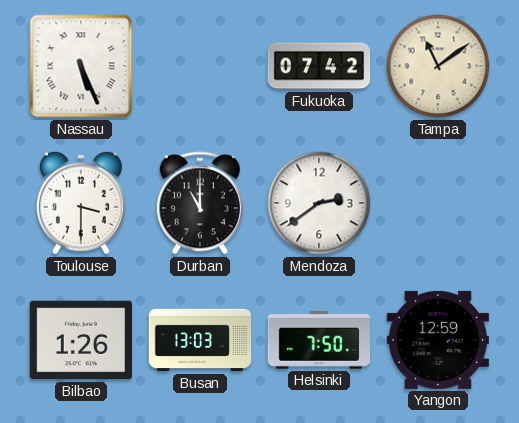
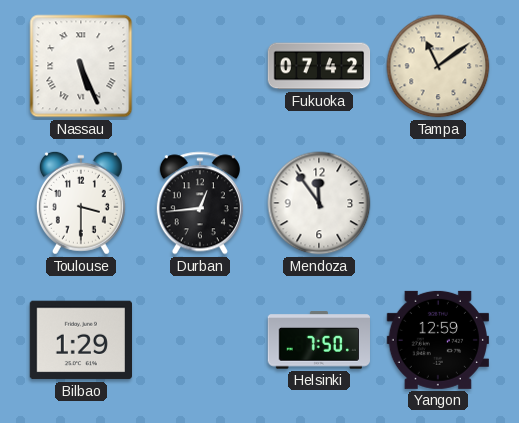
Durban: 11:00 -> 12:44
Mendoza: 2:39 -> 11:54
Bilbao: 1:26 -> 1:29
Busan: 13:03 -> none
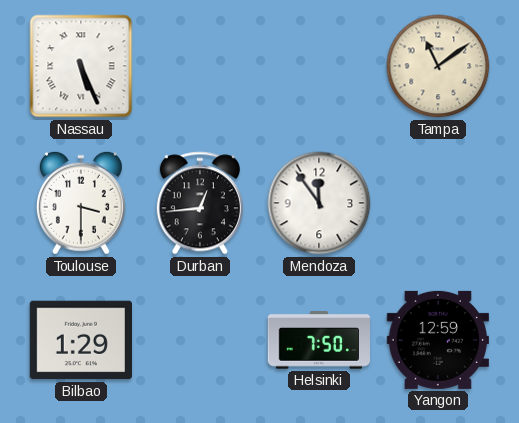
Fukuoka: 07:42 -> none
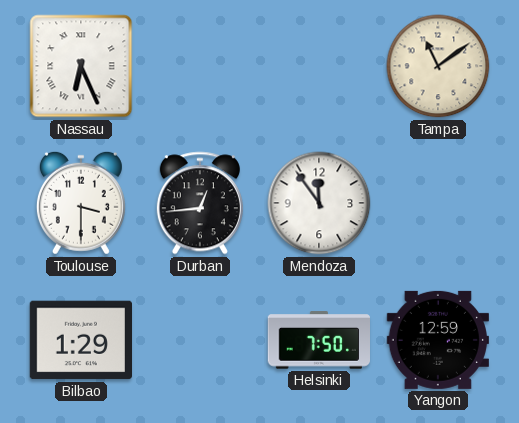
Nassau: 5:26 -> 6:26
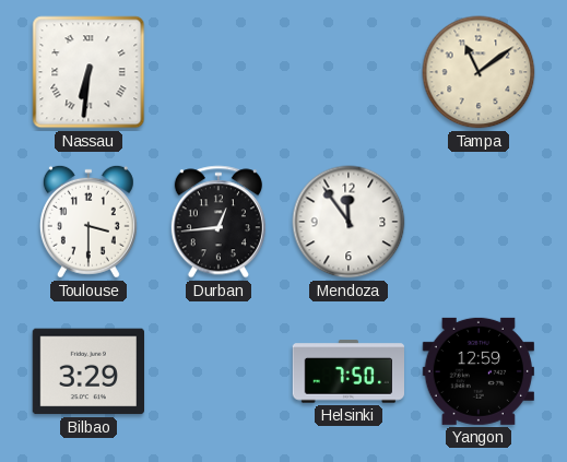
Nassau: 6:26 -> 6:31
Bilbao: 1:29 -> 3:29
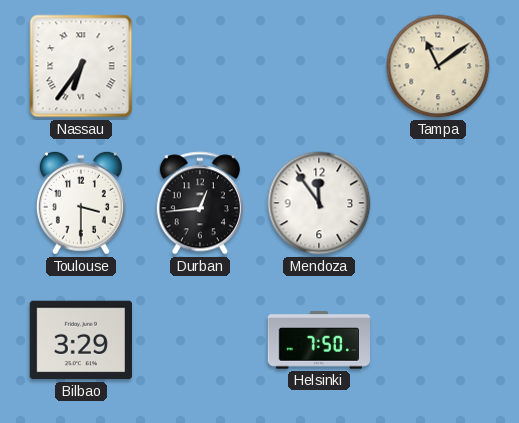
Nassau: 6:31 -> 6:36
Yangon: 12:59 -> none
